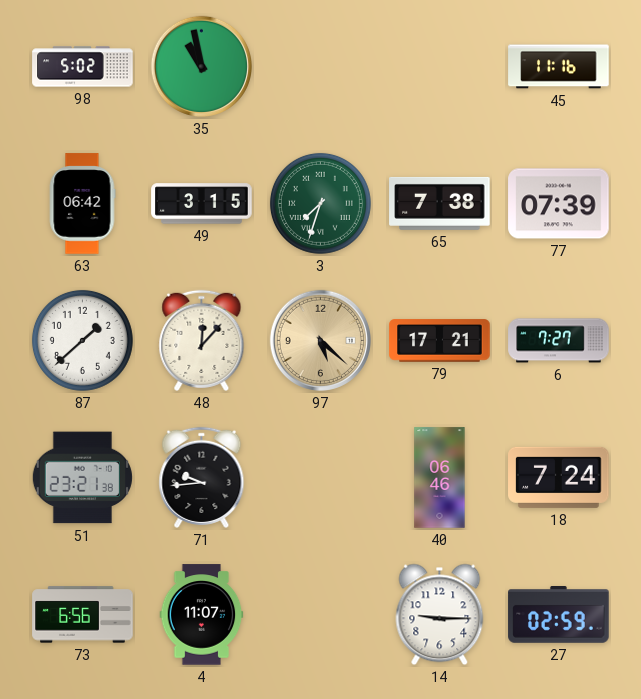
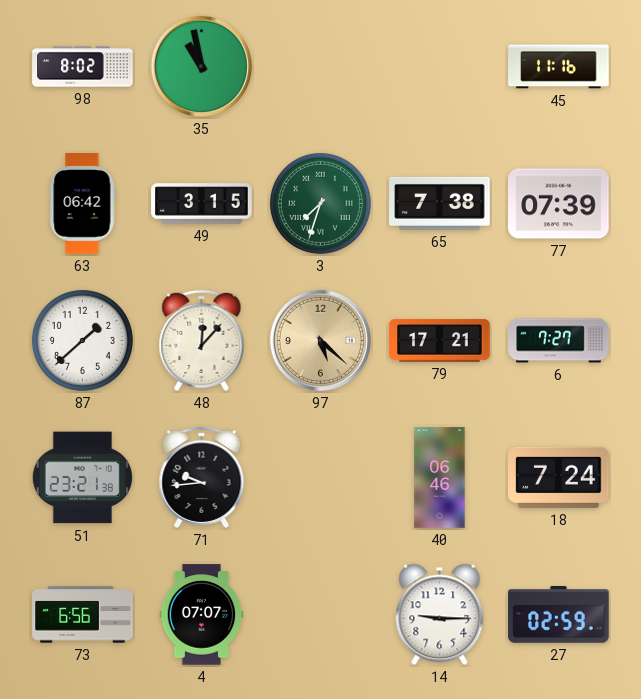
98: 5:02 -> 8:02
4: 11:07 -> 07:07
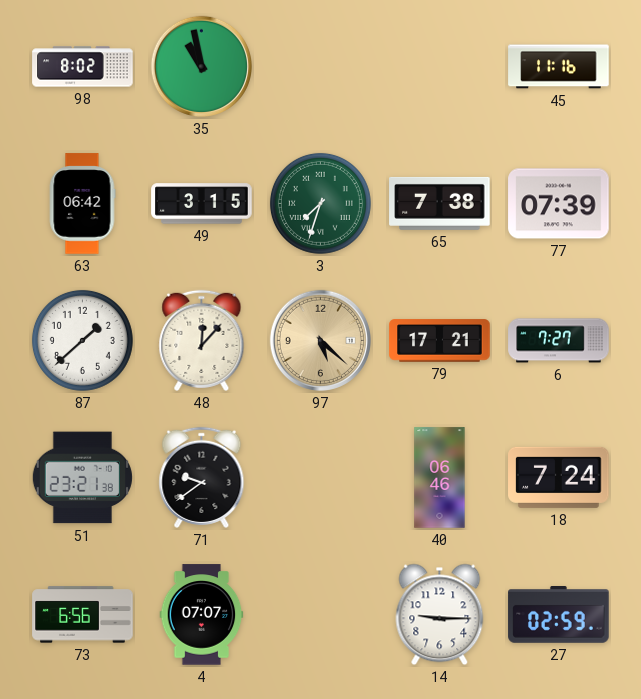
71: 9:44 -> 9:39
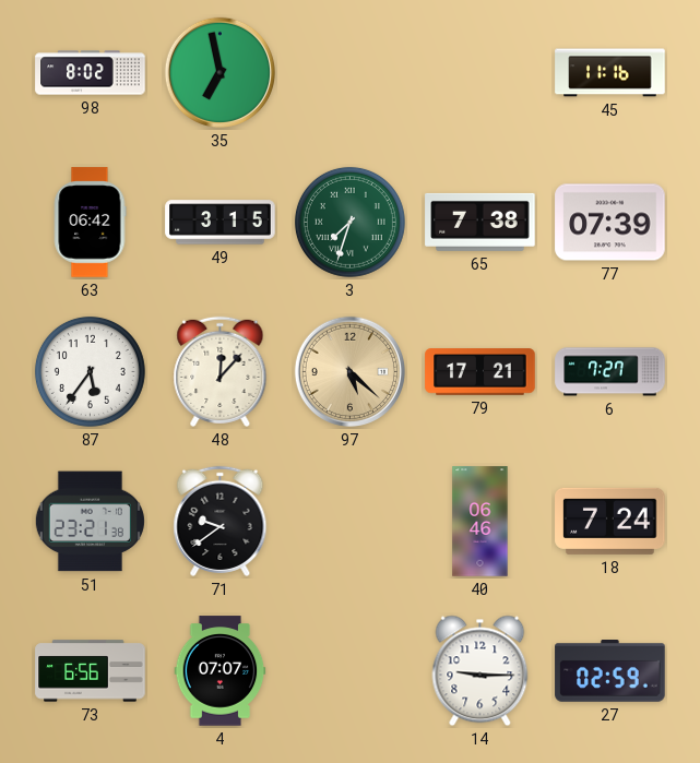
35: 10:58 -> 6:58
87: 1:38 -> 5:36
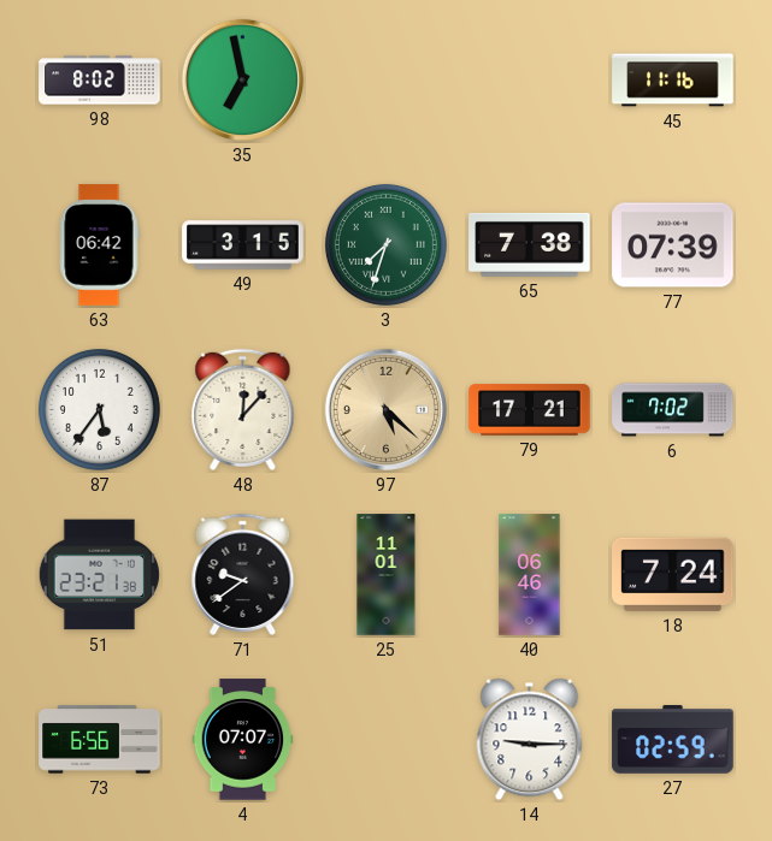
6: 7:27 -> 7:02
25: none -> 11:01
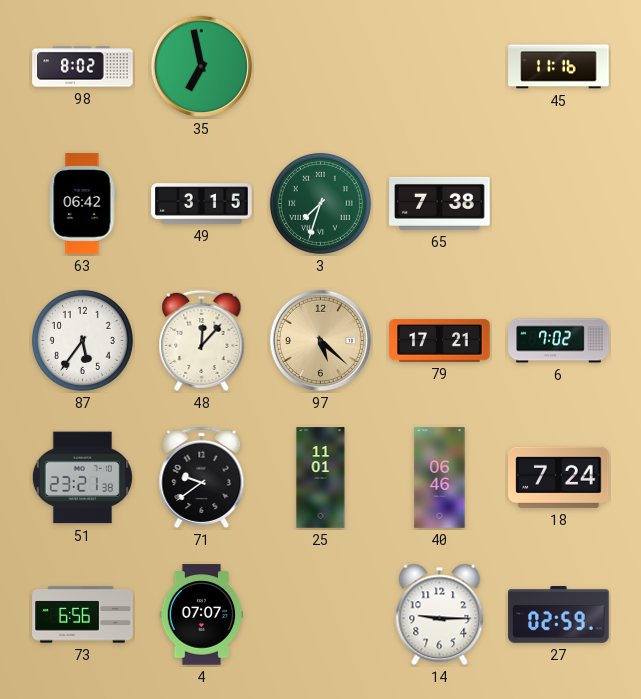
77: 07:39 -> none
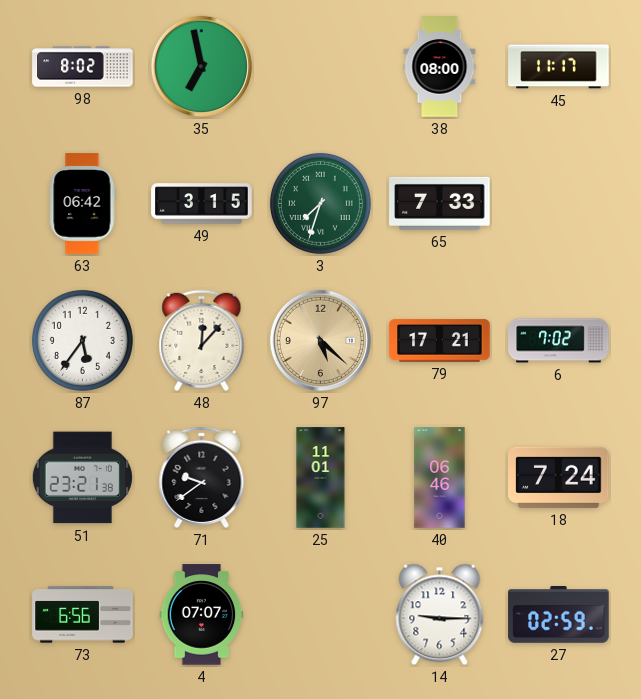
38: none -> 08:00
45: 11:16 -> 11:17
65: 7:38 -> 7:33
